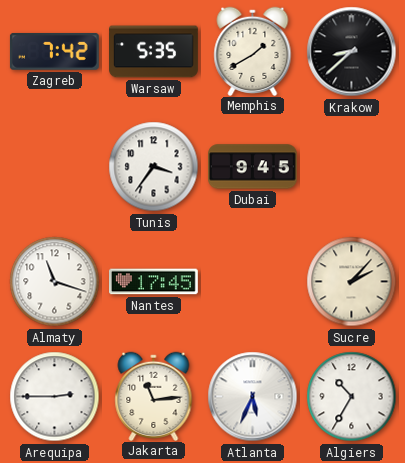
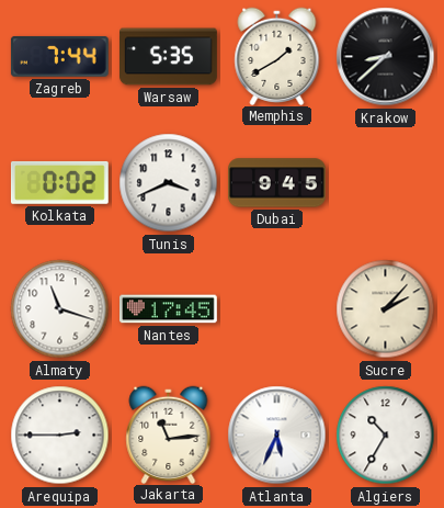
Zagreb: 7:42 -> 7:44
Kolkata: none -> 0:02
Tunis: 3:36 -> 3:41
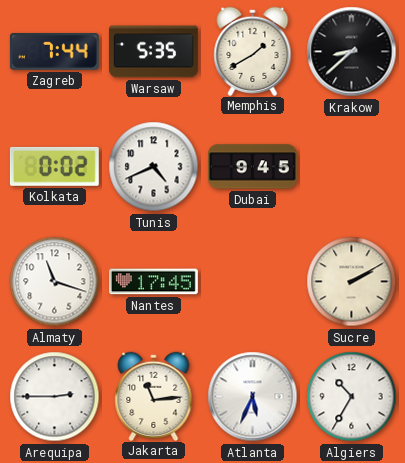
Tunis: 3:41 -> 4:41
Sucre: 2:07 -> 2:10
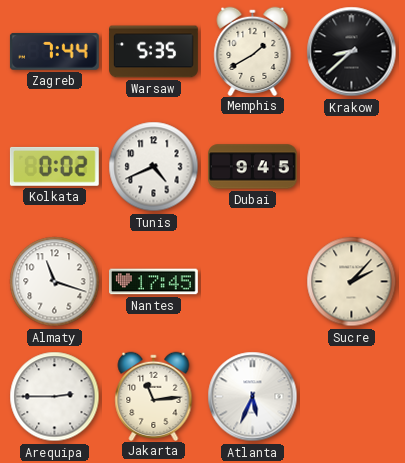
Sucre: 2:10 -> 2:07
Algiers: 10:35 -> none
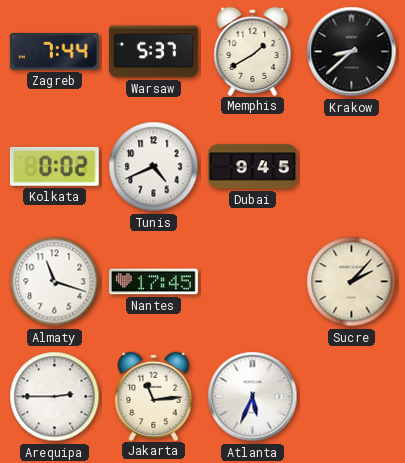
Warsaw: 5:35 -> 5:37
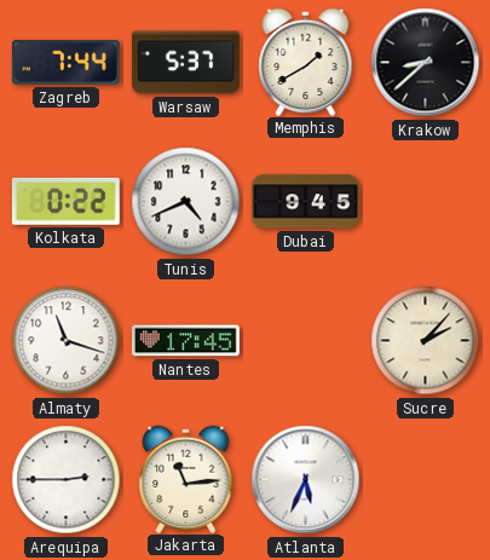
Kolkata: 0:02 -> 0:22
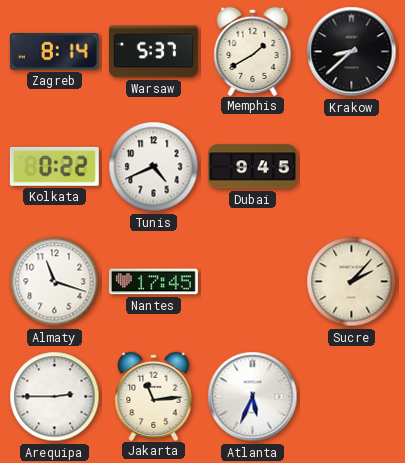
Zagreb: 7:44 -> 8:14
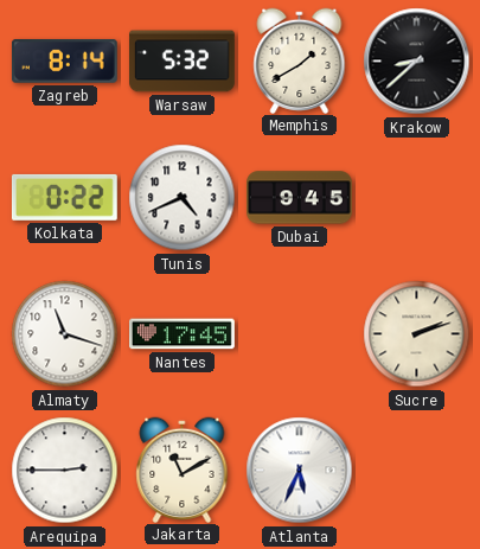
Warsaw: 5:37 -> 5:32
Sucre: 2:07 -> 2:12
Jakarta: 11:14 -> 11:10
